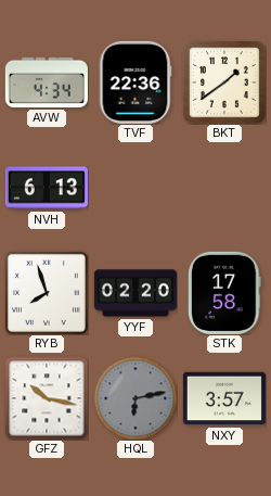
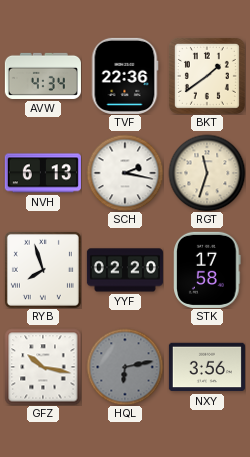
SCH: none -> 2:17
RGT: none -> 11:33
NXY: 3:57 -> 3:56
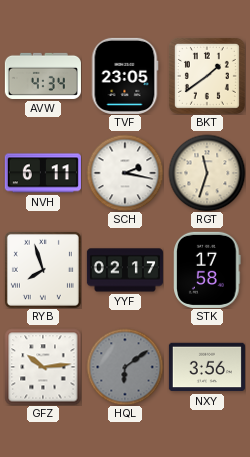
TVF: 22:36 -> 23:05
NVH: 6:13 -> 6:11
YYF: 02:20 -> 02:17
GFZ: 10:17 -> 10:14
HQL: 6:13 -> 6:09
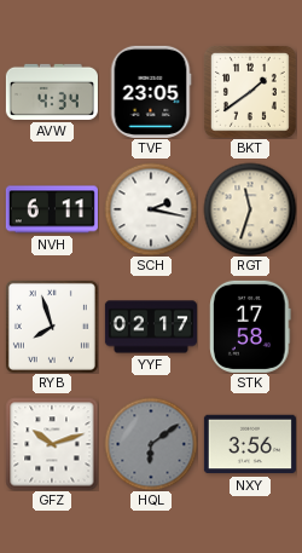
GFZ: 10:14 -> 10:12
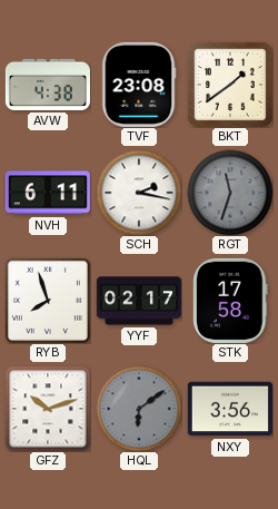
AVW: 4:34 -> 4:38
TVF: 23:05 -> 23:08
RGT dial: cream -> grey
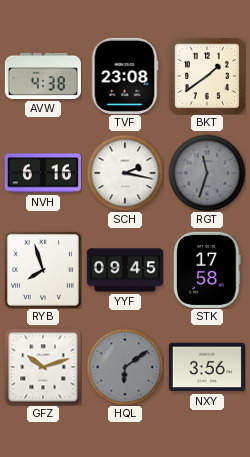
NVH: 6:11 -> 6:16
YYF: 02:17 -> 09:45
